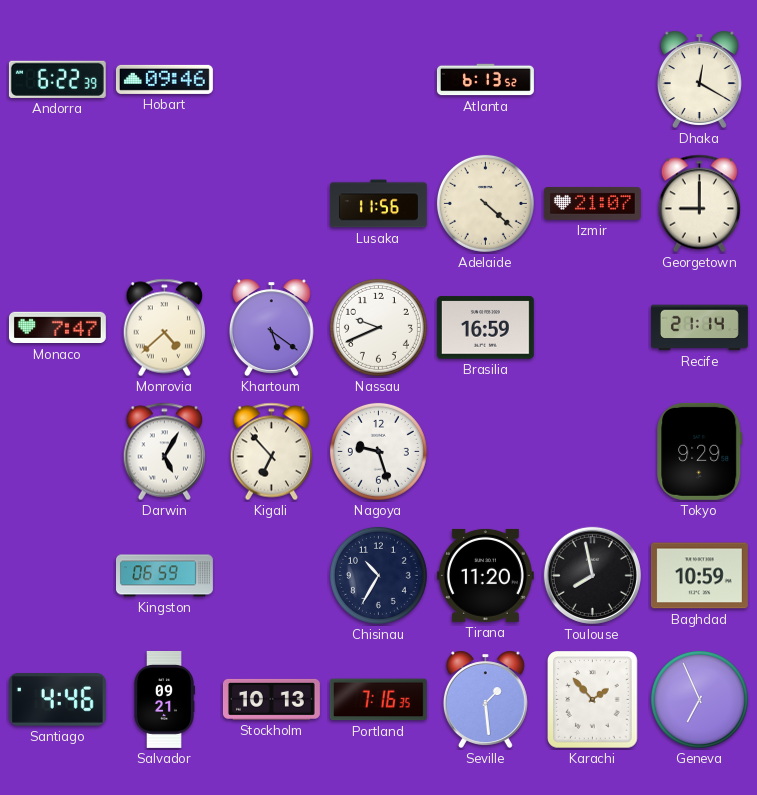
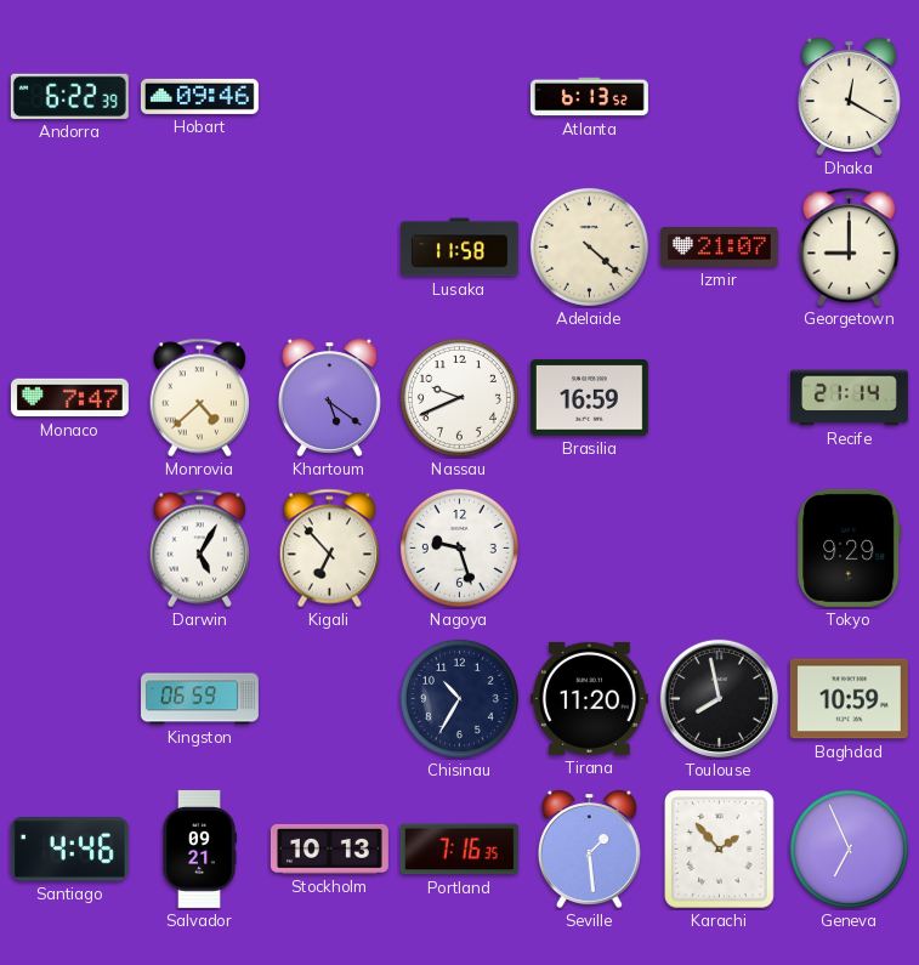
Lusaka: 11:56 -> 11:58
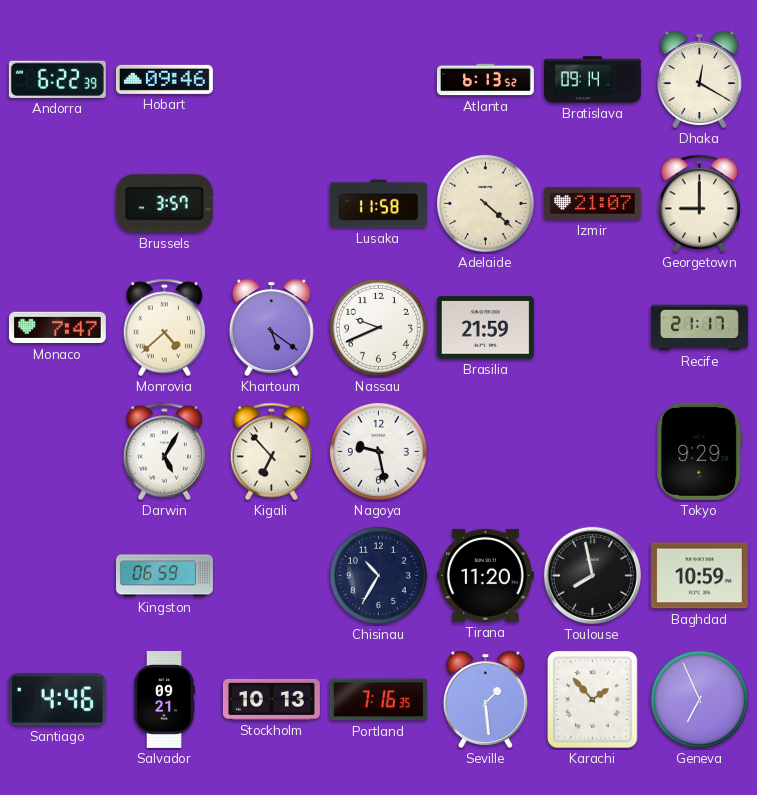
Bratislava: none -> 09:14
Brussels: none -> 3:57
Brasilia: 16:59 -> 21:59
Recife: 21:14 -> 21:17
Nagoya: 9:27 -> 9:28
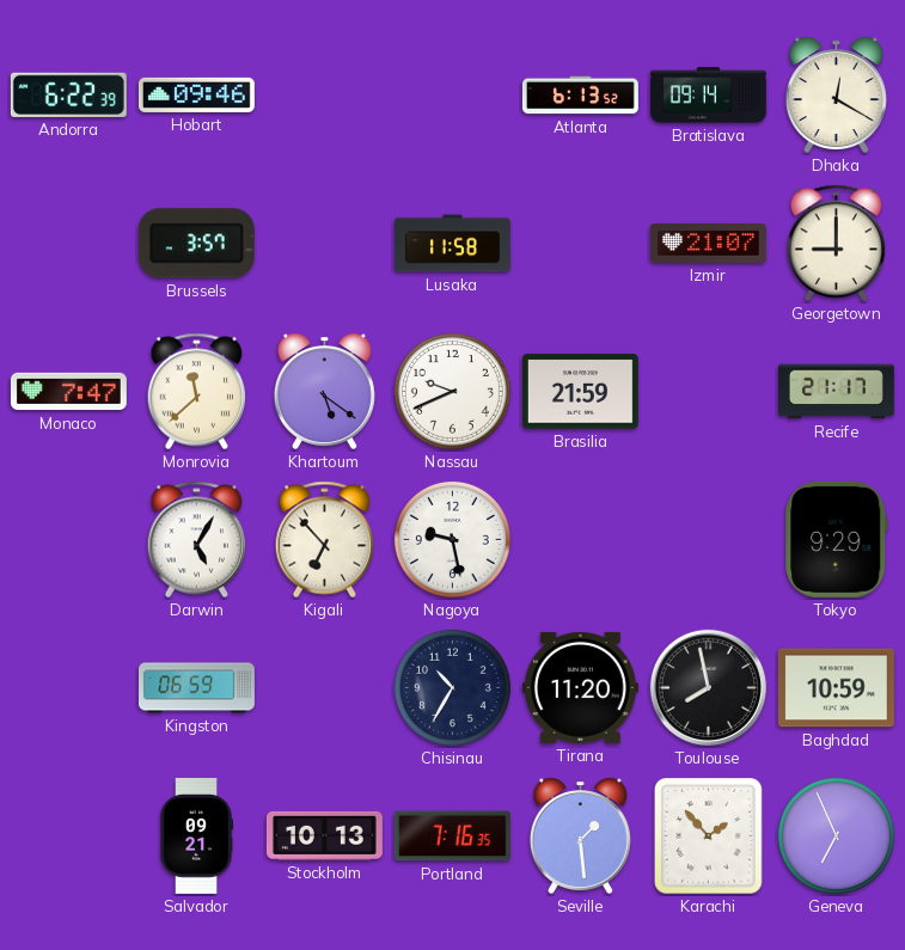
Adelaide: 4:22 -> none
Monrovia: 4:38 -> 11:38
Santiago: 4:46 -> none
